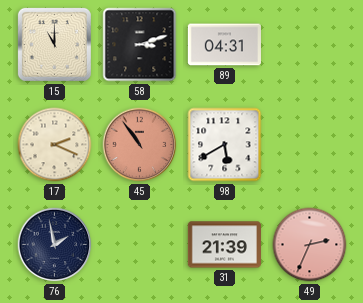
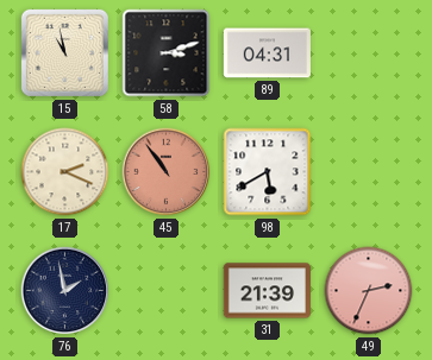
15: 11:00 -> 10:58
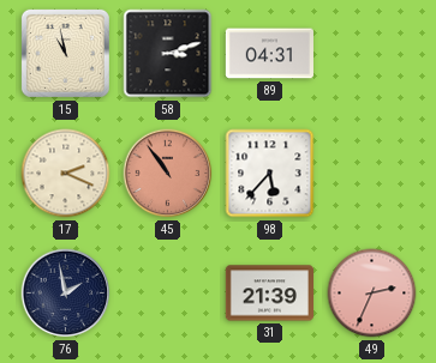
98: 5:40 -> 5:37
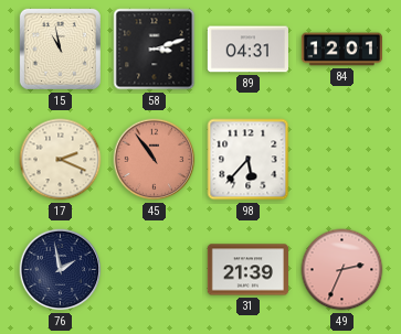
84: none -> 12:01
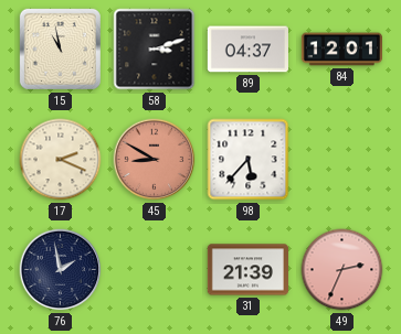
89: 04:31 -> 04:37
45: 10:54 -> 8:50
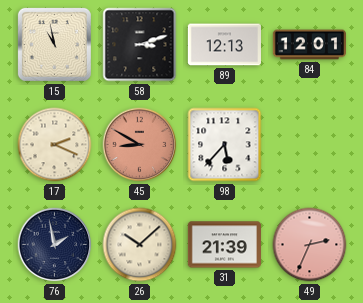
89: 04:37 -> 12:13
26: none -> 10:08
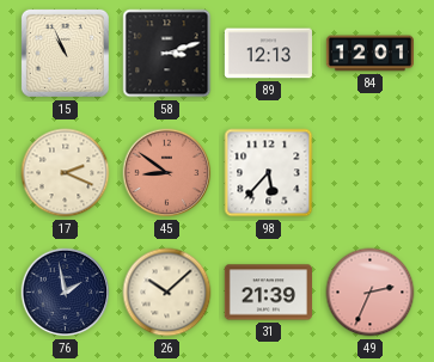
15: 10:58 -> 10:56
45: 8:50 -> 8:51
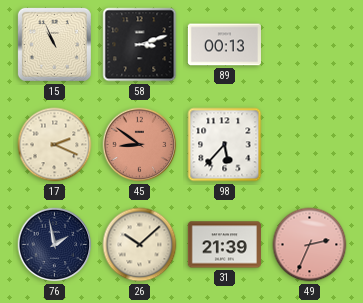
89: 12:13 -> 00:13
84: 12:01 -> none
